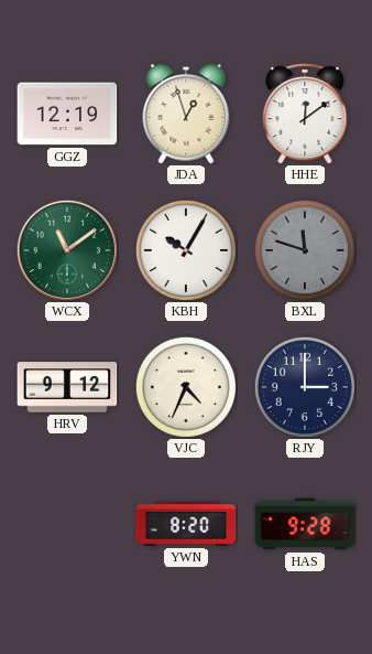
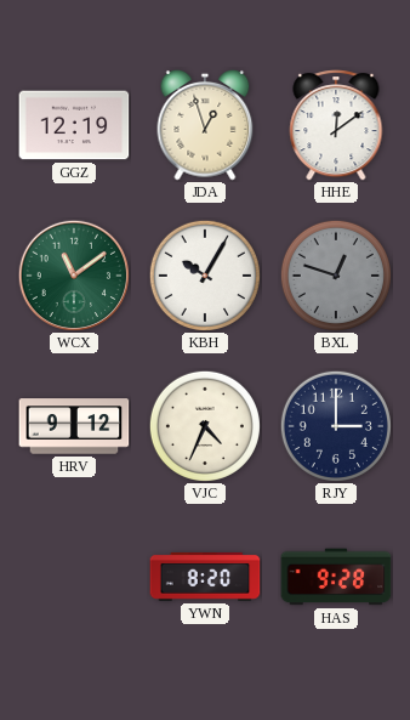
BXL: 11:48 -> 12:48
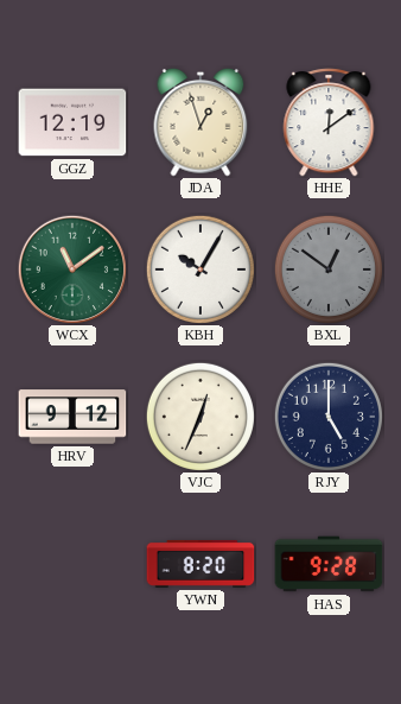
BXL: 12:48 -> 12:51
VJC: 4:34 -> 12:34
RJY: 3:00 -> 5:00
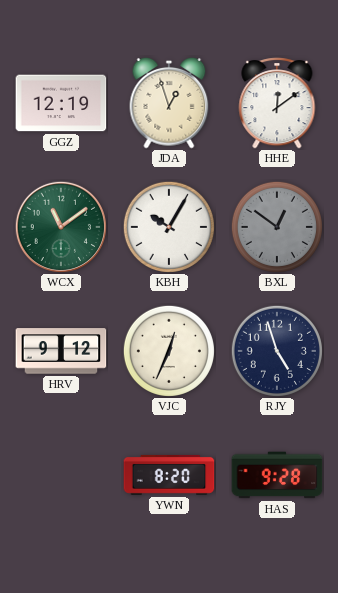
RJY: 5:00 -> 4:57
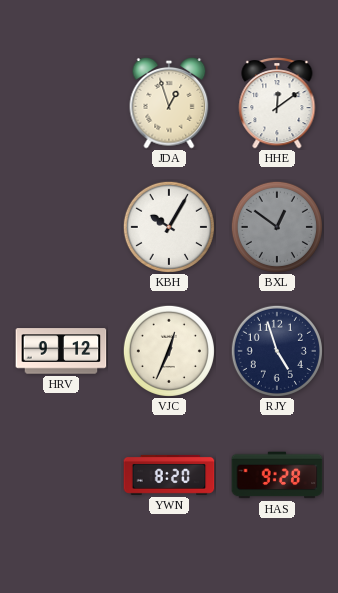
GGZ: 12:19 -> none
WCX: 11:09 -> none
